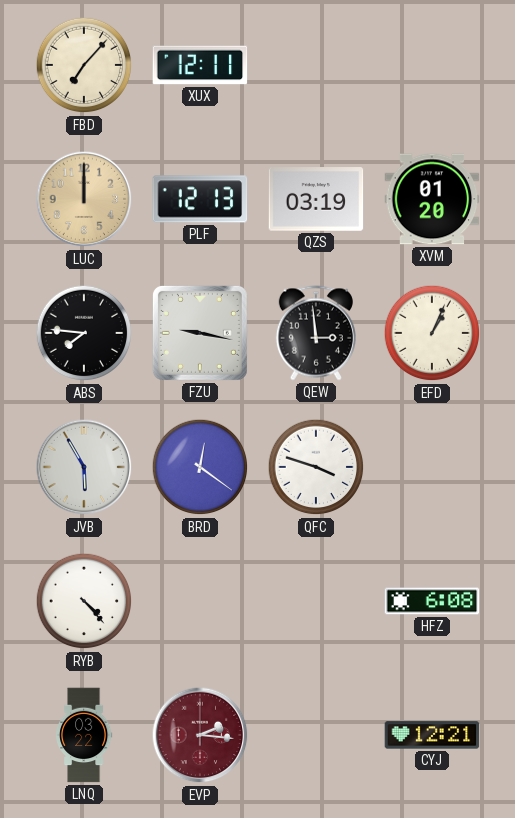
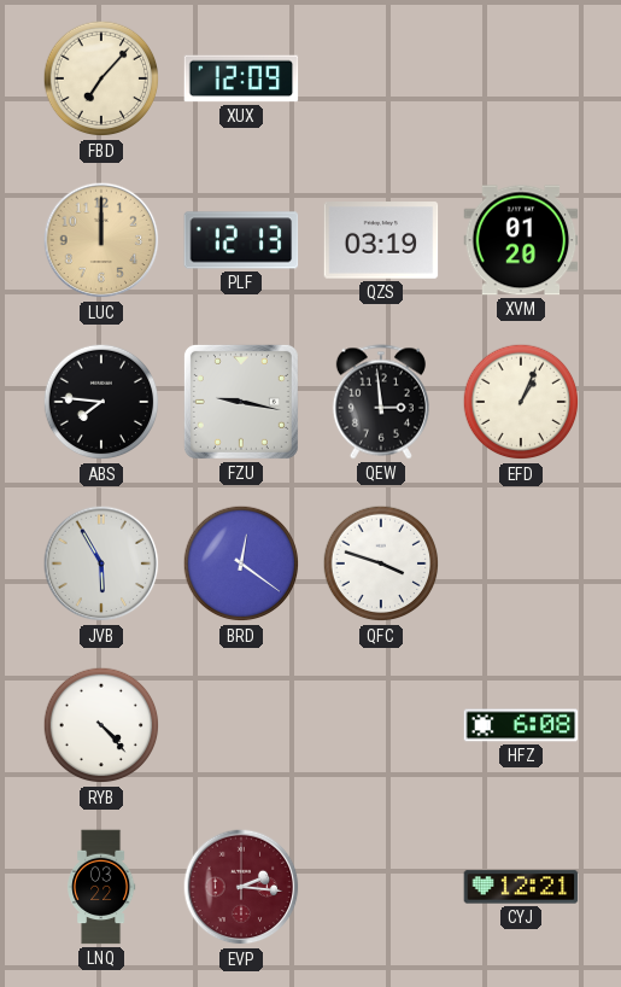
XUX: 12:11 -> 12:09
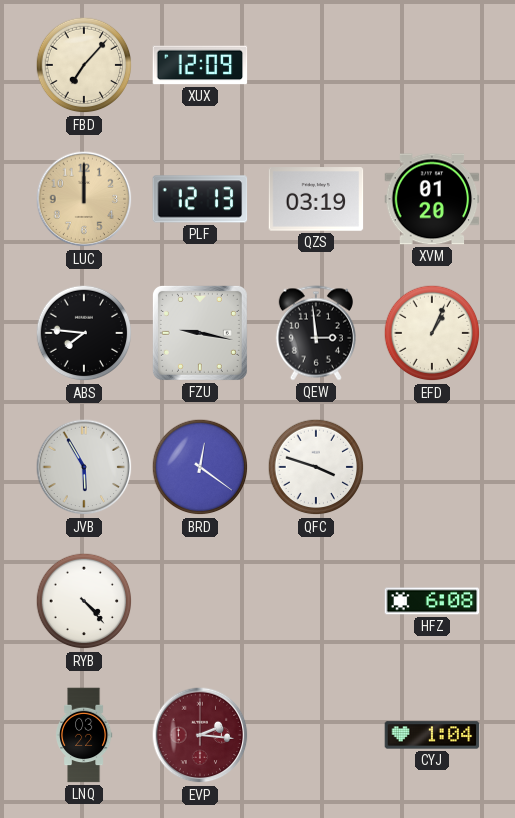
CYJ: 12:21 -> 1:04
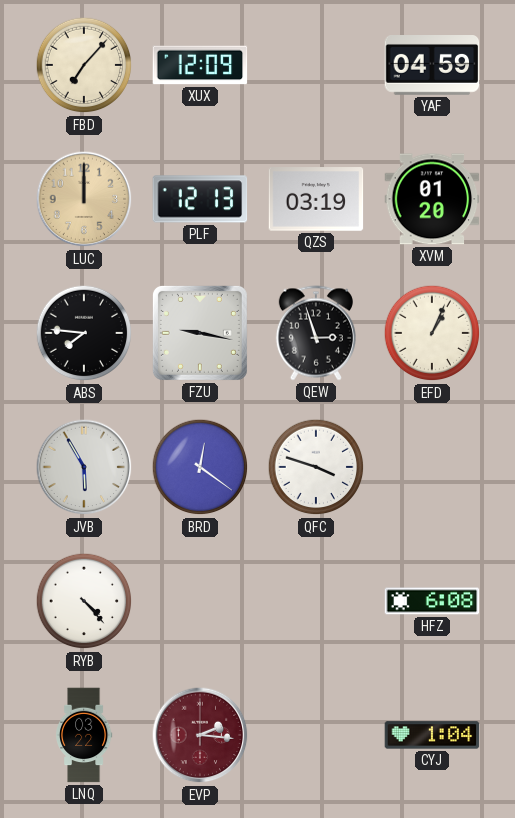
YAF: none -> 04:59
QEW: 2:59 -> 2:57
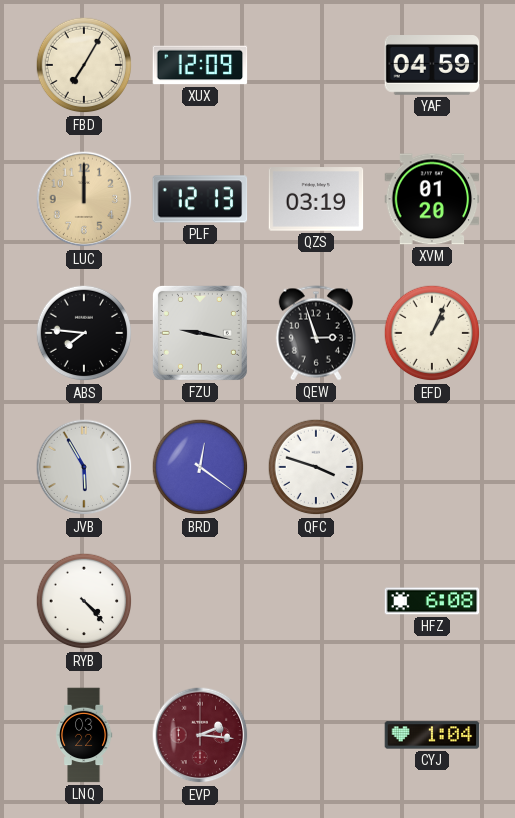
FBD: 7:07 -> 7:05
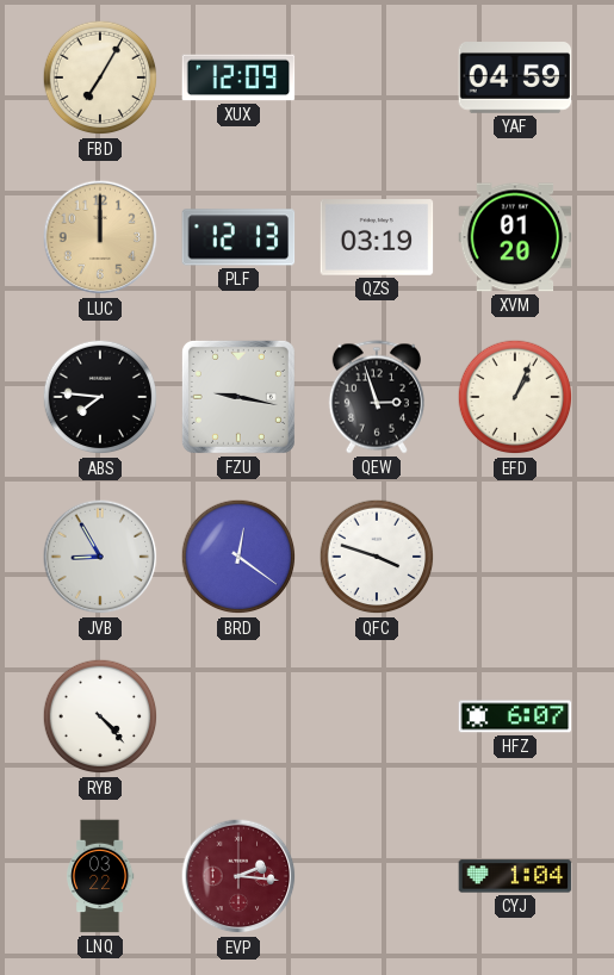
JVB: 5:55 -> 8:55
HFZ: 6:08 -> 6:07
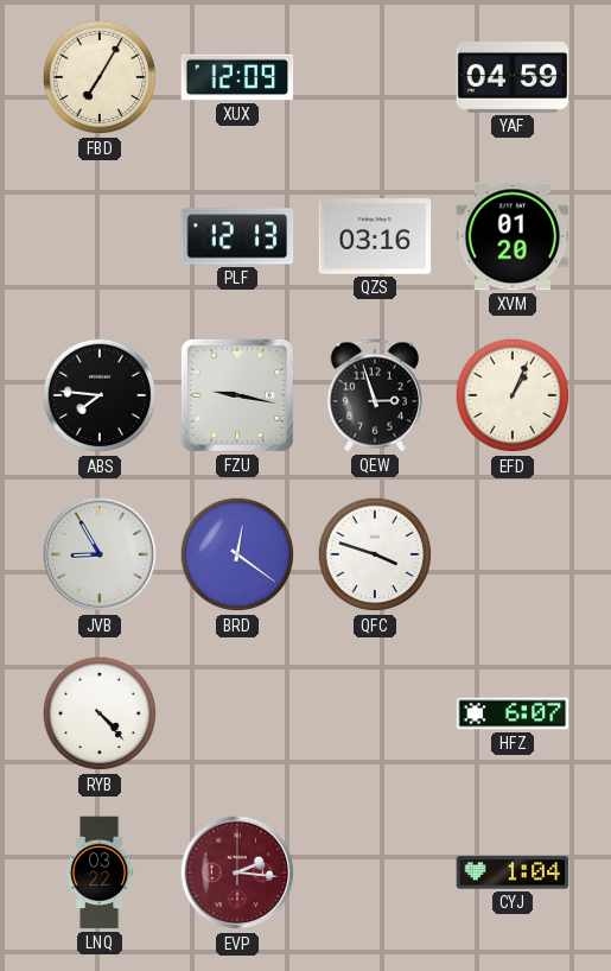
LUC: 12:00 -> none
QZS: 03:19 -> 03:16
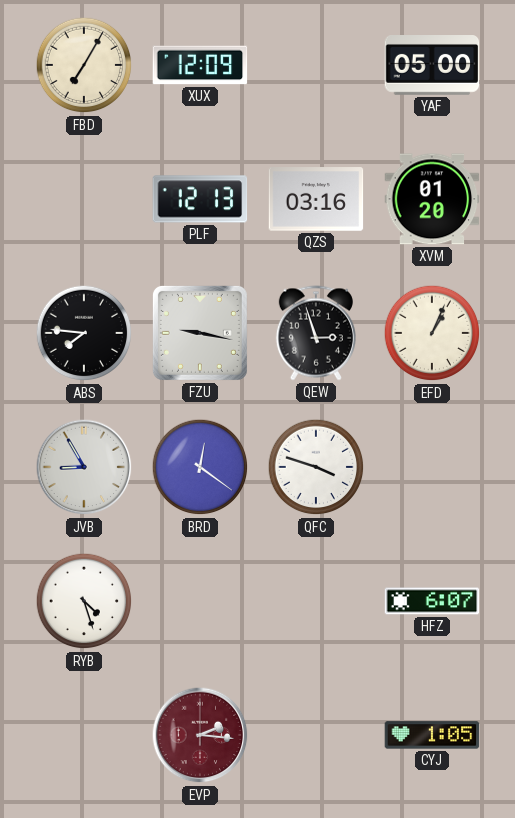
YAF: 04:59 -> 05:00
RYB: 4:23 -> 4:27
LNQ: 03:22 -> none
CYJ: 1:04 -> 1:05
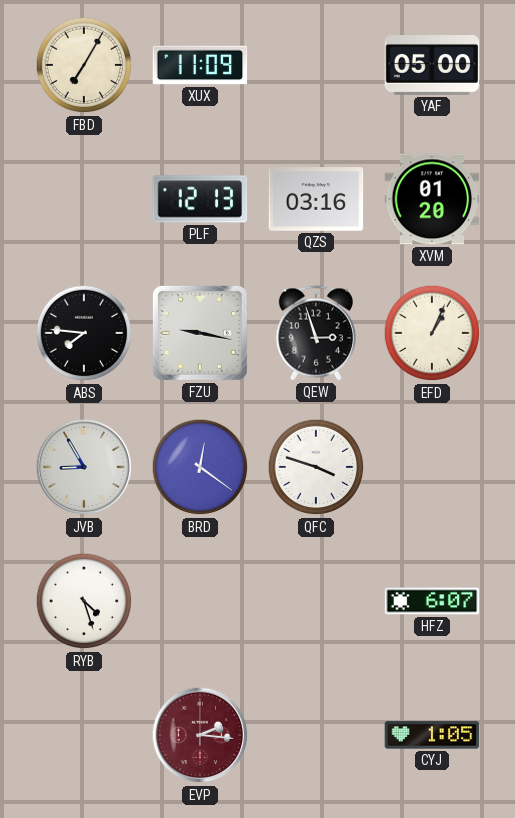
XUX: 12:09 -> 11:09
